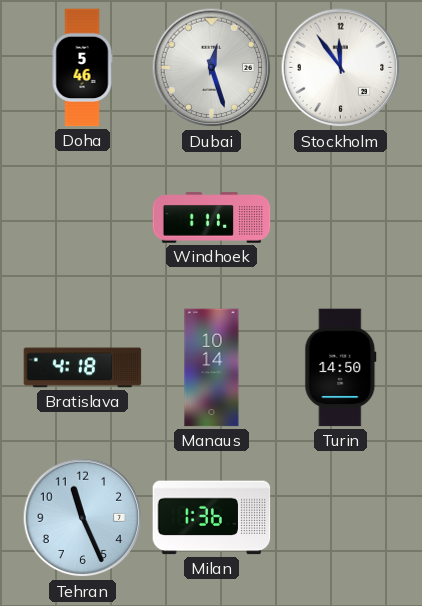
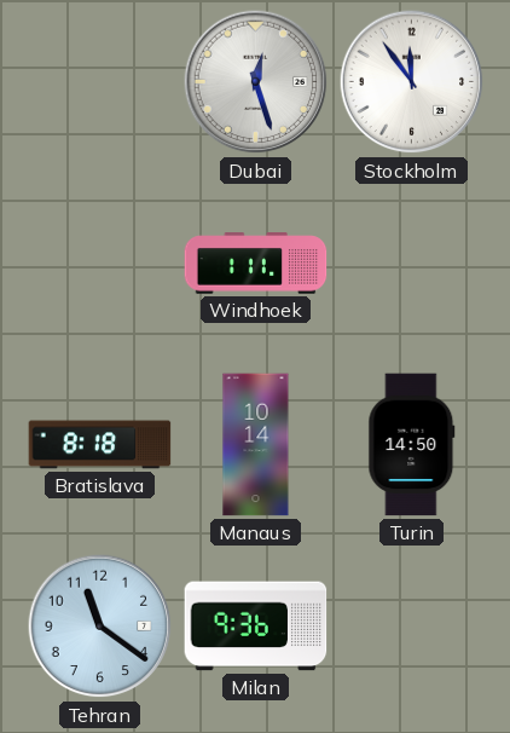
Doha: 5:46 -> none
Bratislava: 4:18 -> 8:18
Tehran: 11:26 -> 11:21
Milan: 1:36 -> 9:36
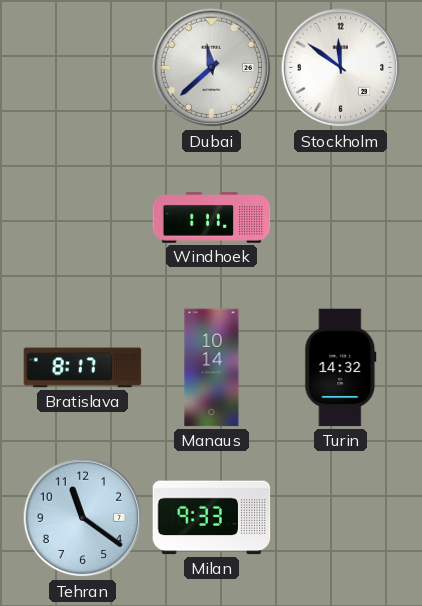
Dubai: 12:27 -> 11:38
Stockholm: 11:54 -> 11:51
Bratislava: 8:18 -> 8:17
Turin: 14:50 -> 14:32
Milan: 9:36 -> 9:33
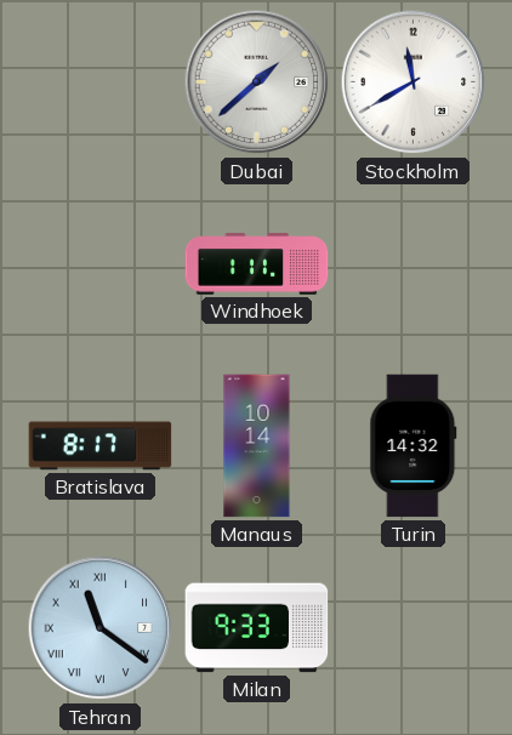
Dubai: 11:38 -> 1:38
Stockholm: 11:51 -> 11:40
Tehran numerals: Arabic -> Roman
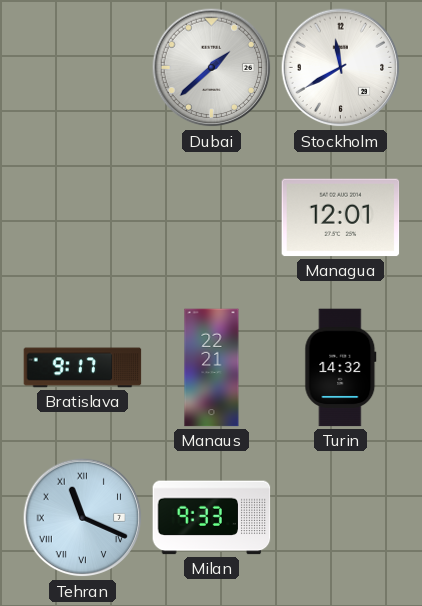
Windhoek: 1:11 -> none
Managua: none -> 12:01
Bratislava: 8:17 -> 9:17
Manaus: 10:14 -> 22:21
Tehran: 11:21 -> 11:19
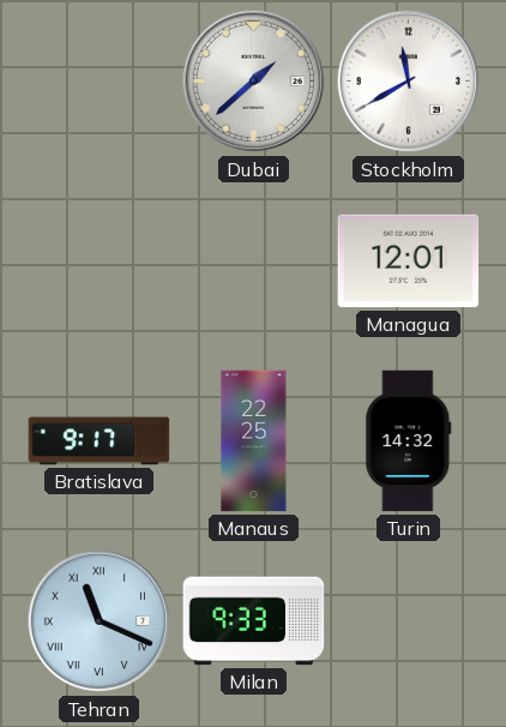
Manaus: 22:21 -> 22:25
